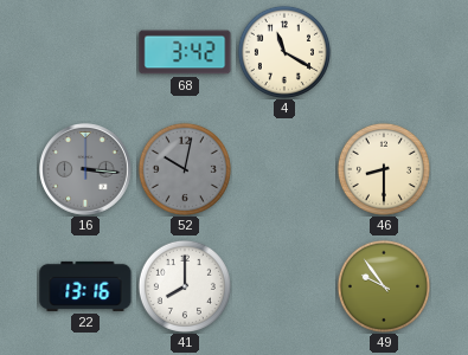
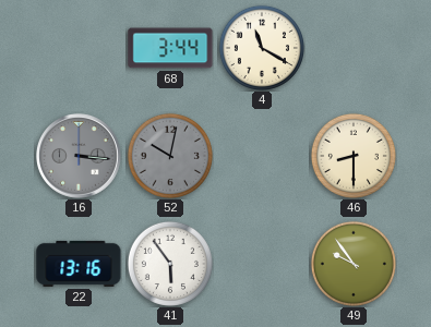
68: 3:42 -> 3:44
41: 8:00 -> 5:54
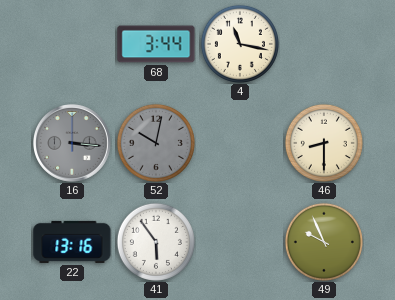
4: 11:20 -> 11:17
49: 9:54 -> 9:56
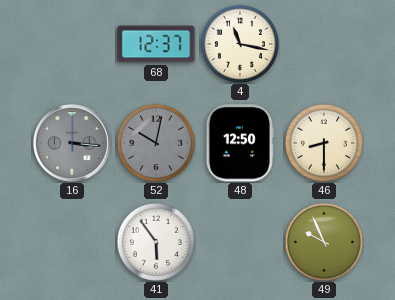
68: 3:44 -> 12:37
48: none -> 12:50
22: 13:16 -> none
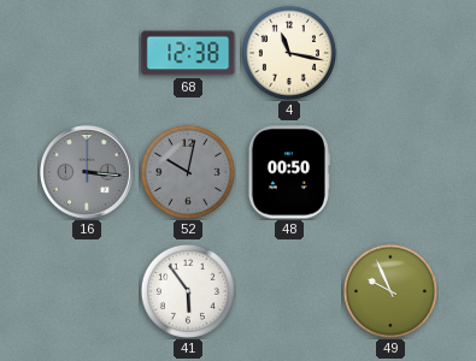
68: 12:37 -> 12:38
48: 12:50 -> 00:50
46: 8:30 -> none
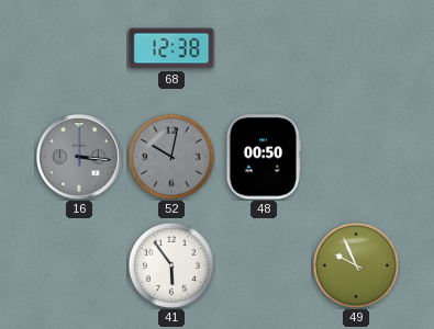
4: 11:17 -> none
